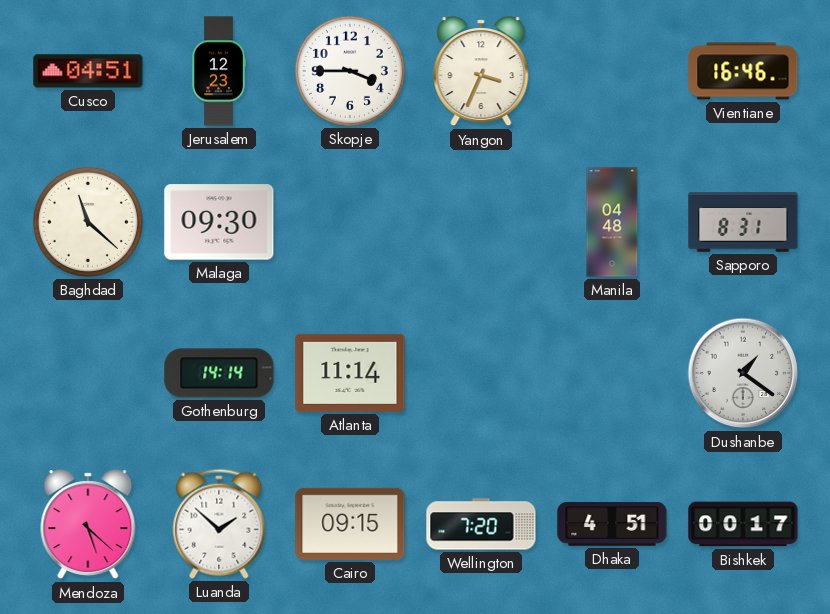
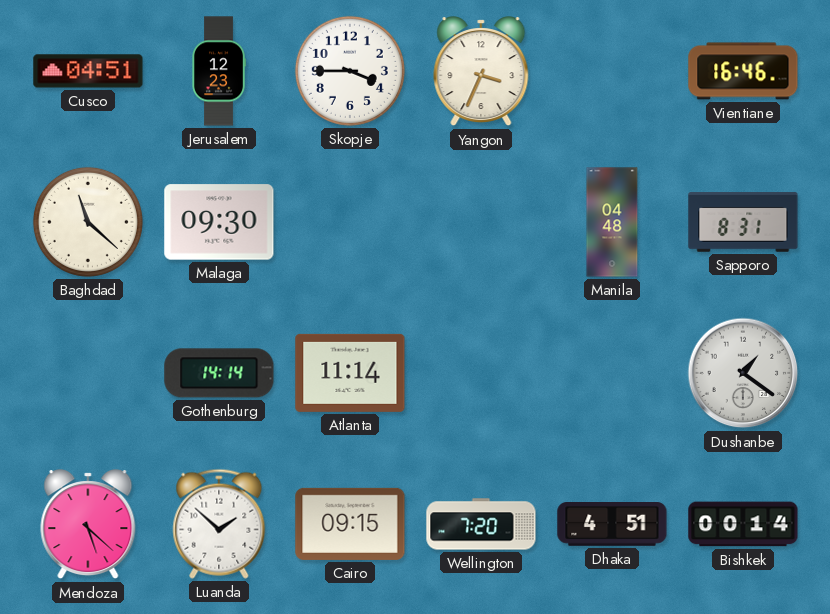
Bishkek: 00:17 -> 00:14
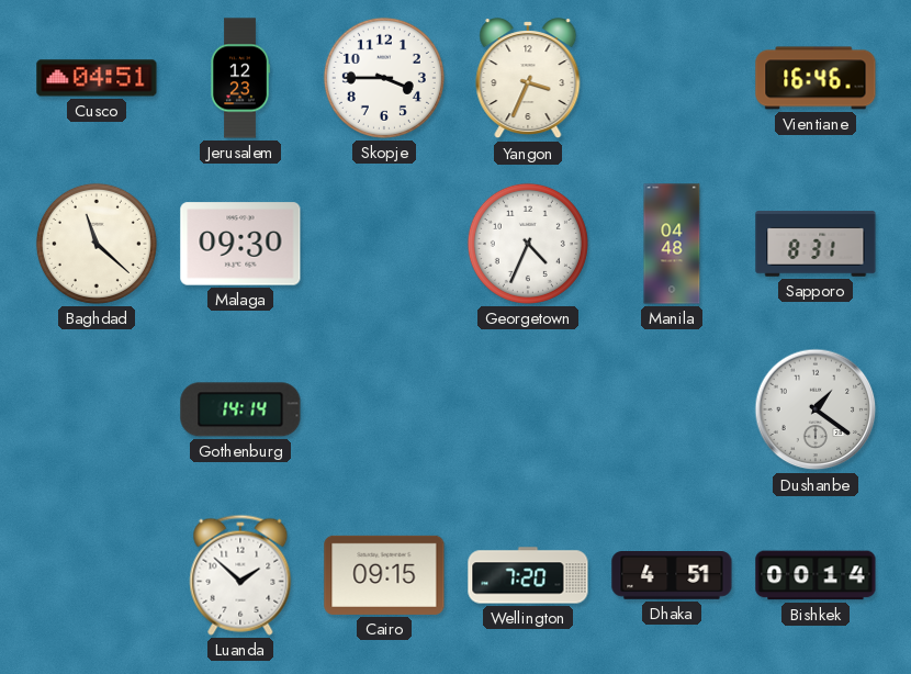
Georgetown: none -> 4:34
Atlanta: 11:14 -> none
Mendoza: 5:22 -> none
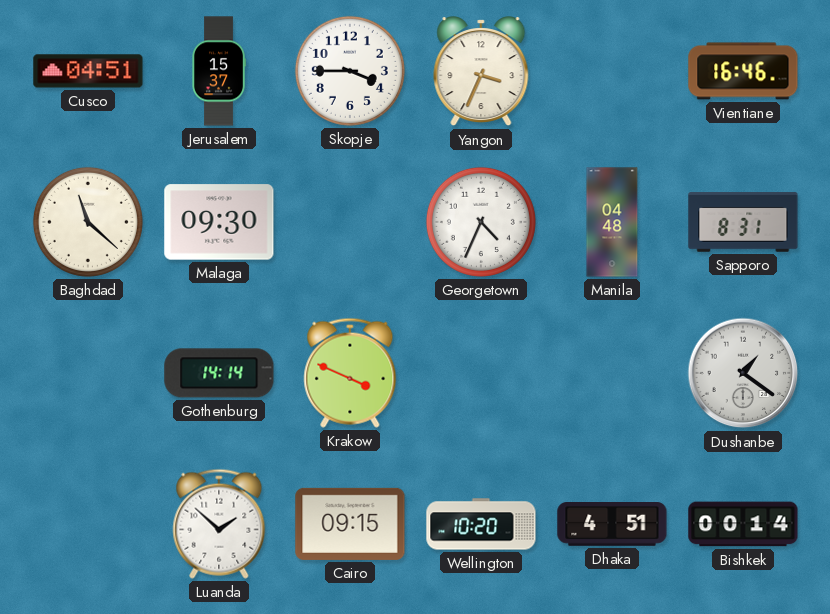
Jerusalem: 12:23 -> 15:37
Krakow: none -> 3:49
Wellington: 7:20 -> 10:20
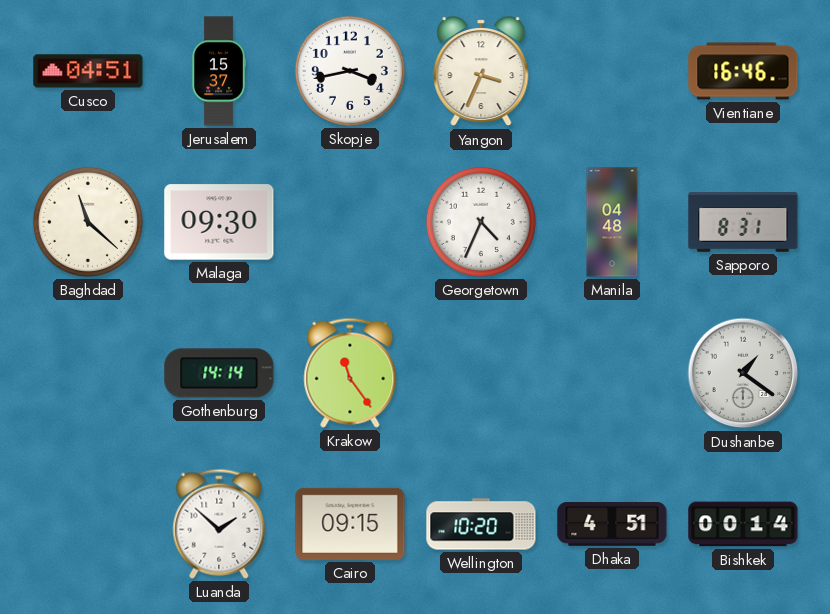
Skopje: 3:45 -> 3:43
Krakow: 3:49 -> 11:24
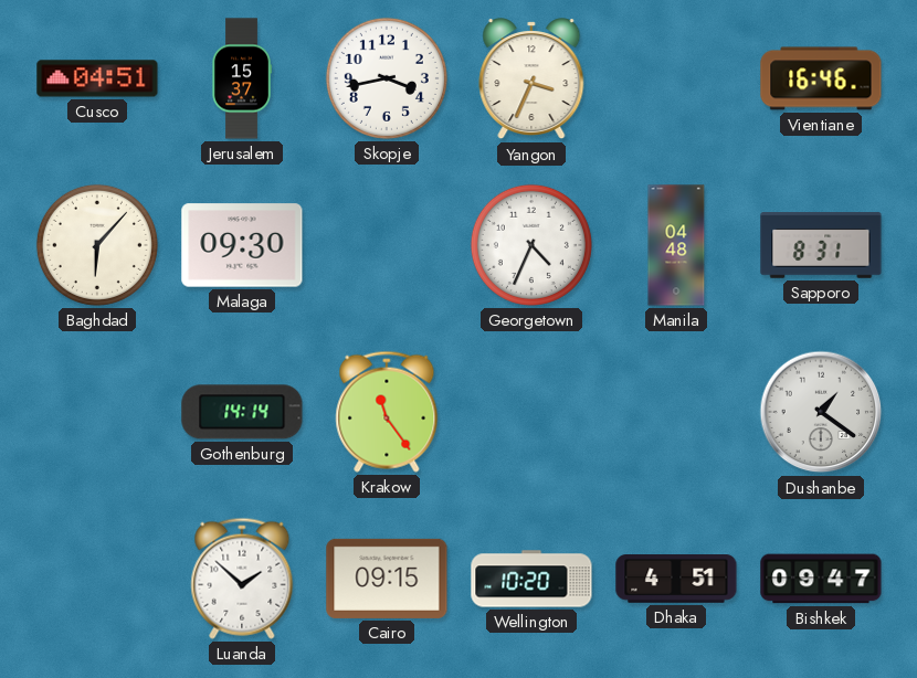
Baghdad: 11:22 -> 6:07
Bishkek: 00:14 -> 09:47
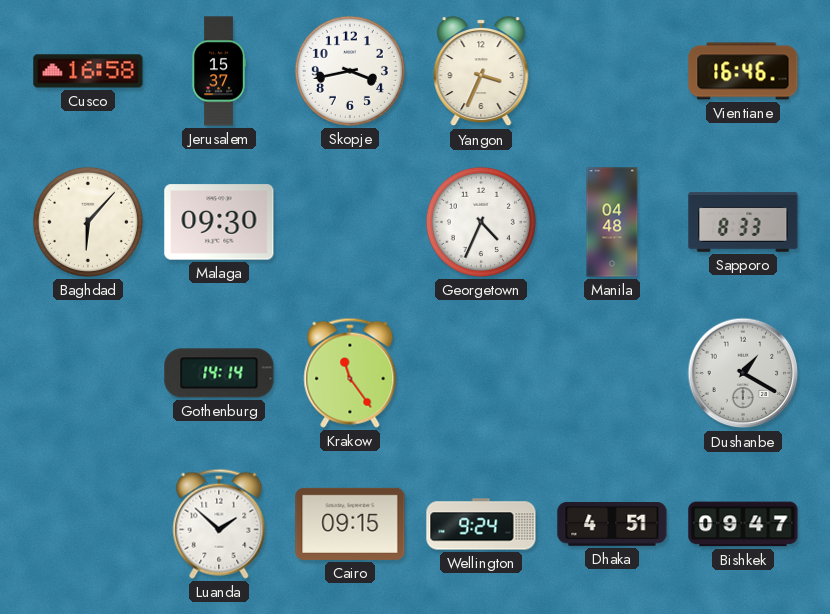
Cusco: 04:51 -> 16:58
Sapporo: 8:31 -> 8:33
Dushanbe: 1:21 -> 1:20
Wellington: 10:20 -> 9:24
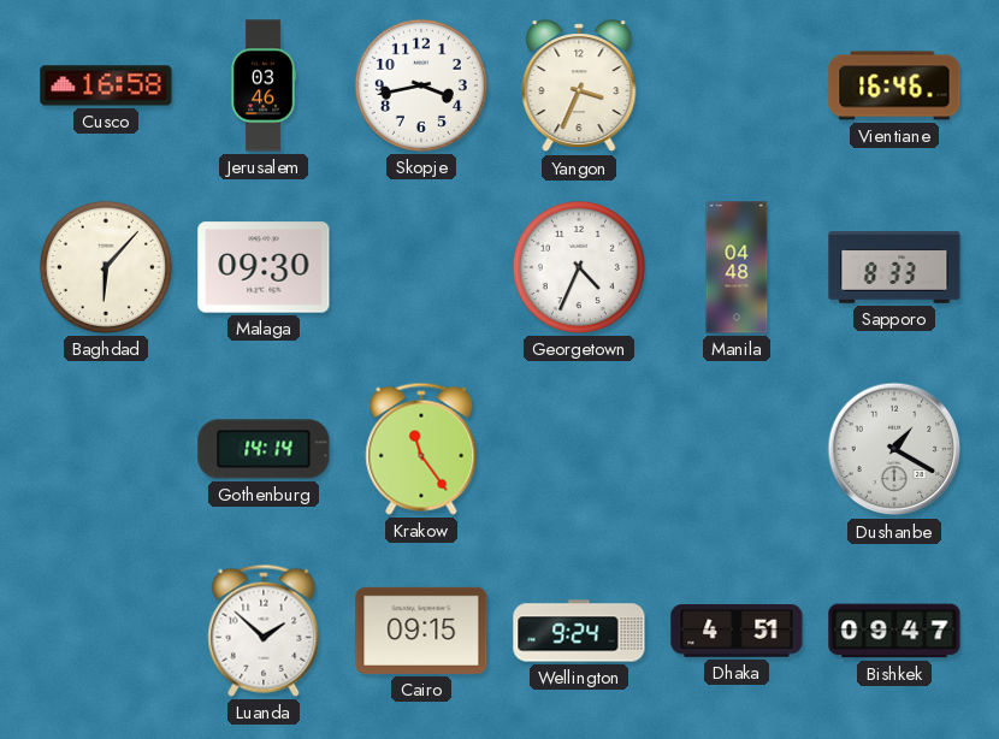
Jerusalem: 15:37 -> 03:46
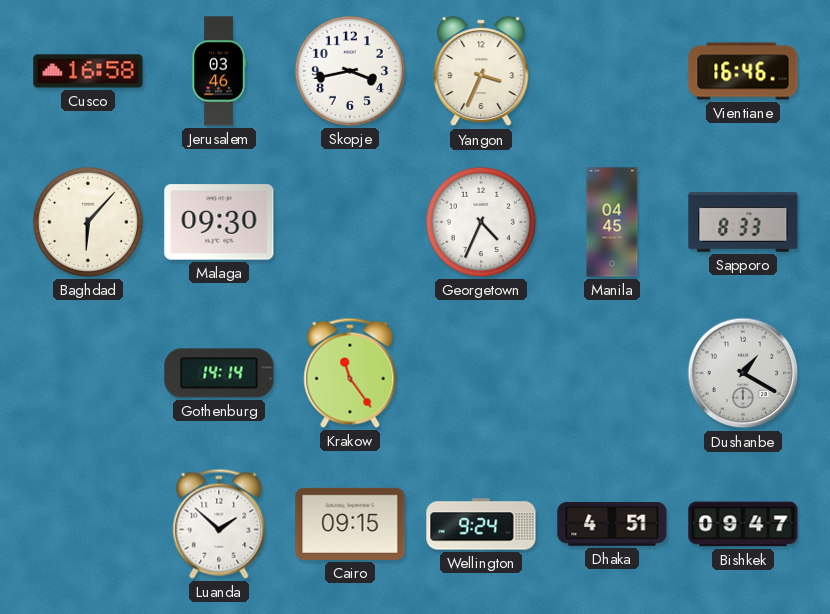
Manila: 04:48 -> 04:45
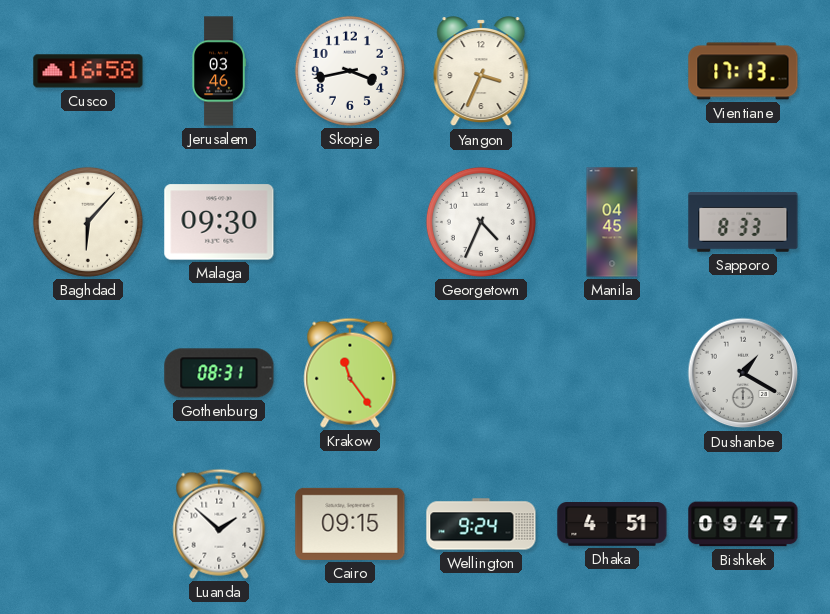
Vientiane: 16:46 -> 17:13
Gothenburg: 14:14 -> 08:31
